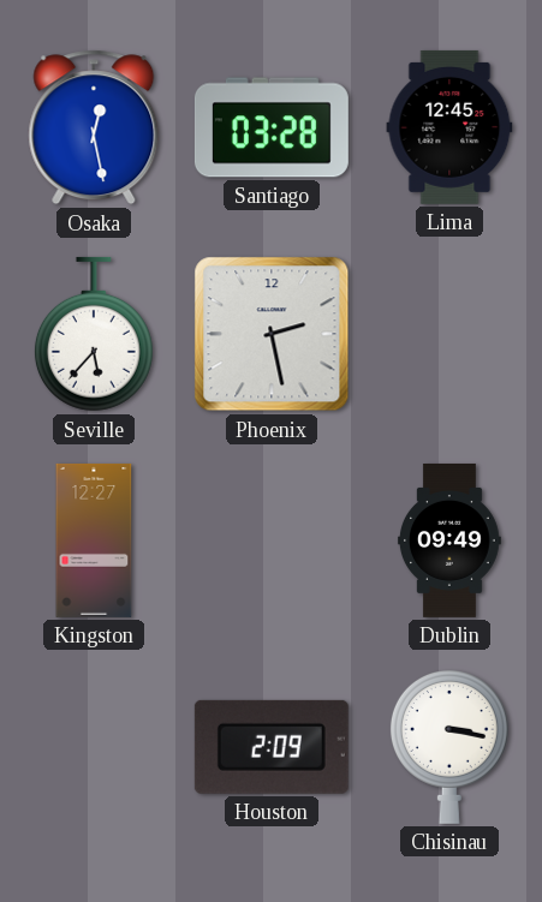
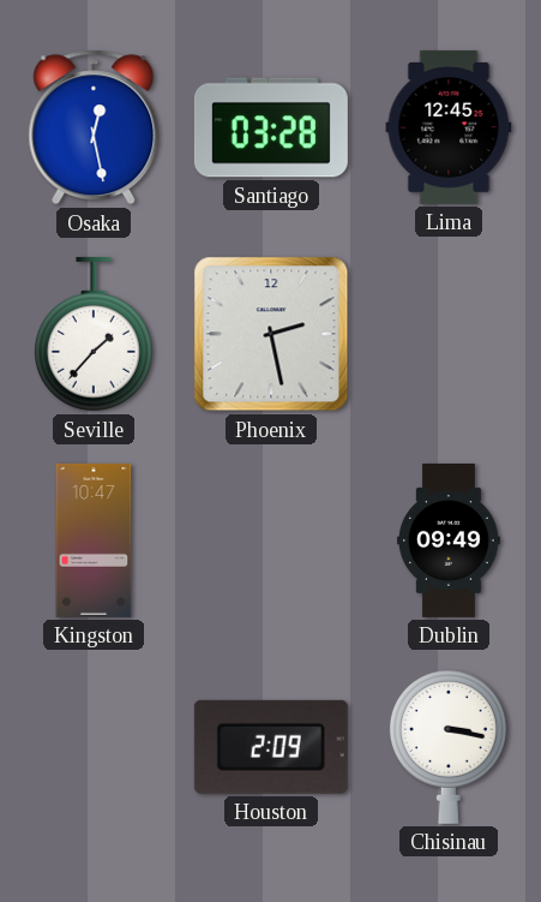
Seville: 5:37 -> 1:37
Kingston: 12:27 -> 10:47
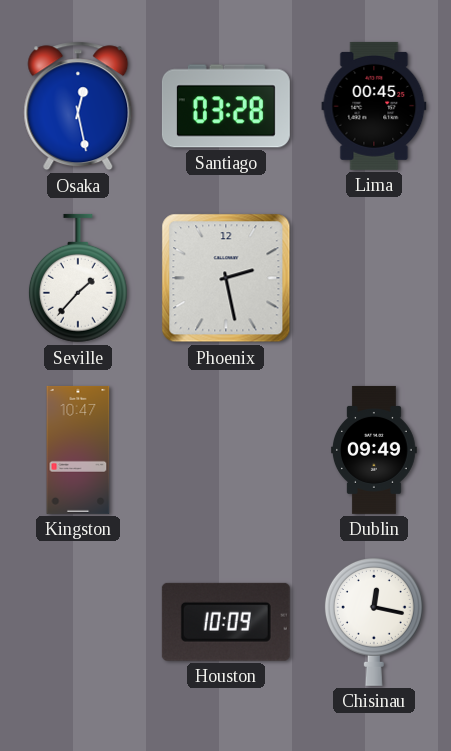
Lima: 12:45 -> 00:45
Houston: 2:09 -> 10:09
Chisinau: 3:17 -> 12:17
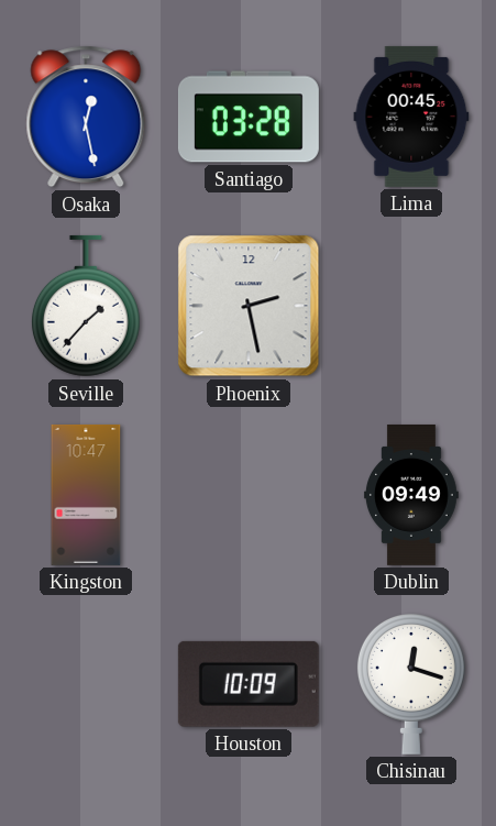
Chisinau: 12:17 -> 12:18
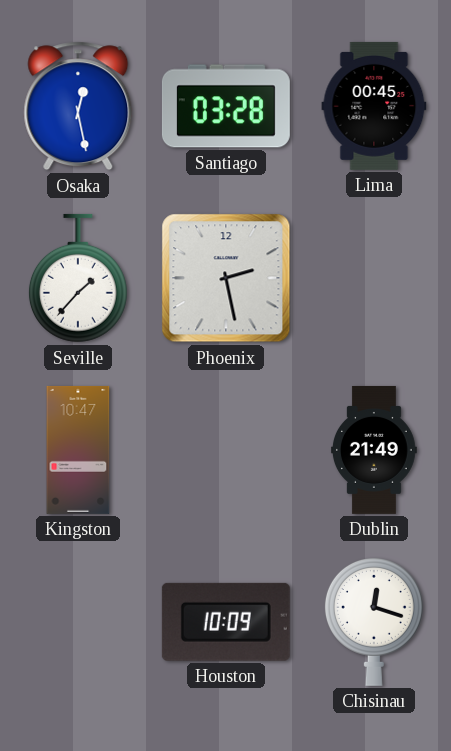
Dublin: 09:49 -> 21:49
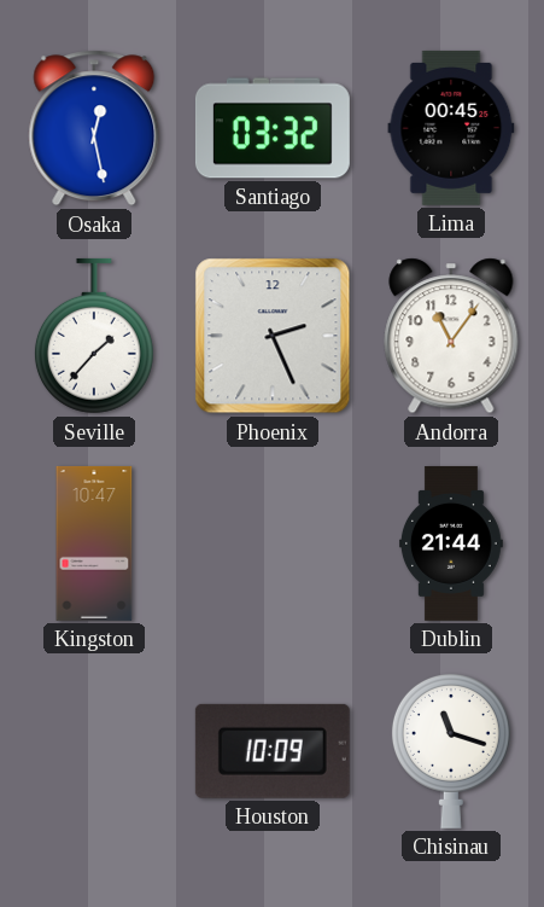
Santiago: 03:28 -> 03:32
Phoenix: 2:28 -> 2:26
Andorra: none -> 11:06
Dublin: 21:49 -> 21:44
Chisinau: 12:18 -> 11:18
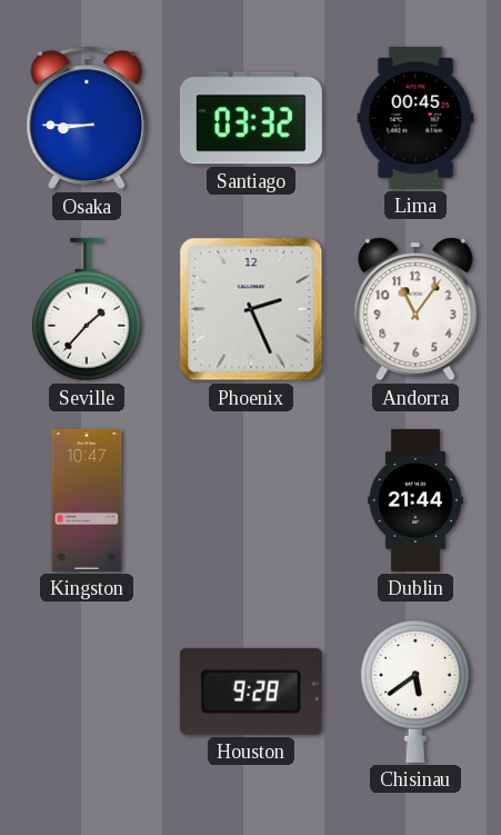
Osaka: 12:28 -> 8:45
Houston: 10:09 -> 9:28
Chisinau: 11:18 -> 5:39
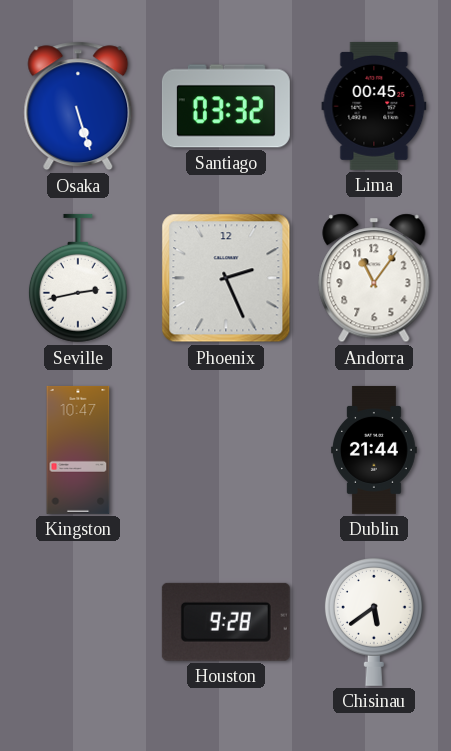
Osaka: 8:45 -> 5:27
Seville: 1:37 -> 2:43
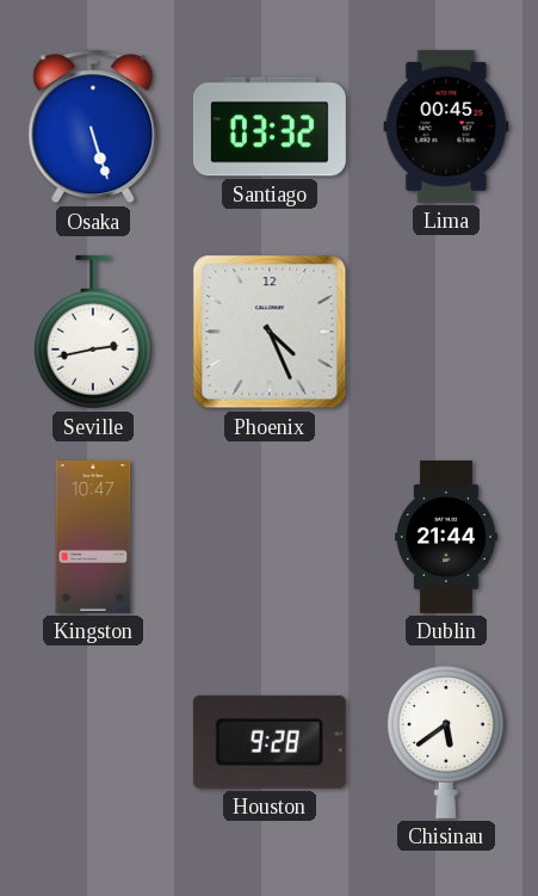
Phoenix: 2:26 -> 4:26
Andorra: 11:06 -> none
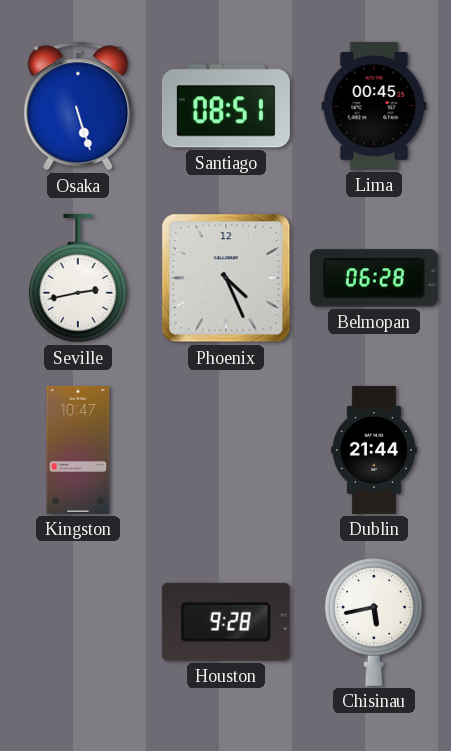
Santiago: 03:32 -> 08:51
Belmopan: none -> 06:28
Chisinau: 5:39 -> 5:43
